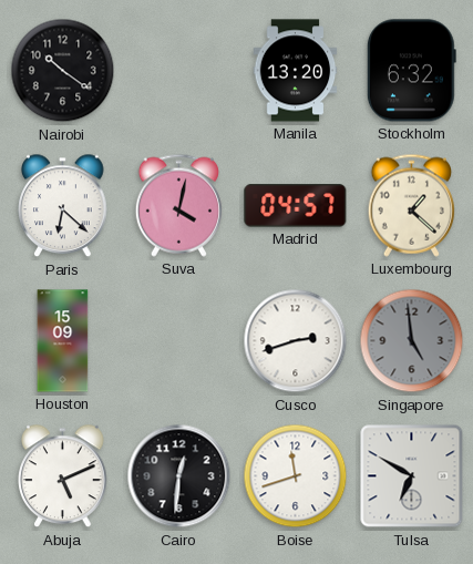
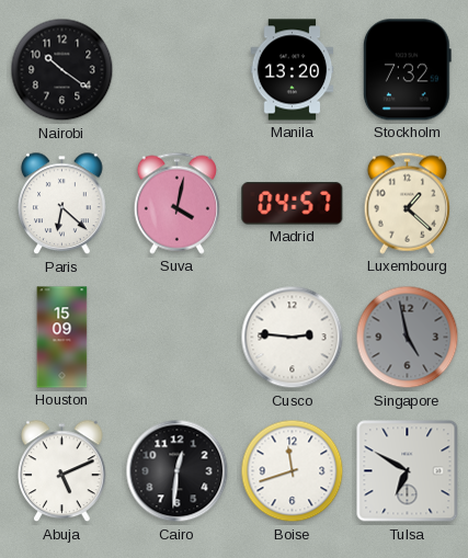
Stockholm: 6:32 -> 7:32
Cusco: 2:42 -> 2:46
Singapore: 4:59 -> 4:58
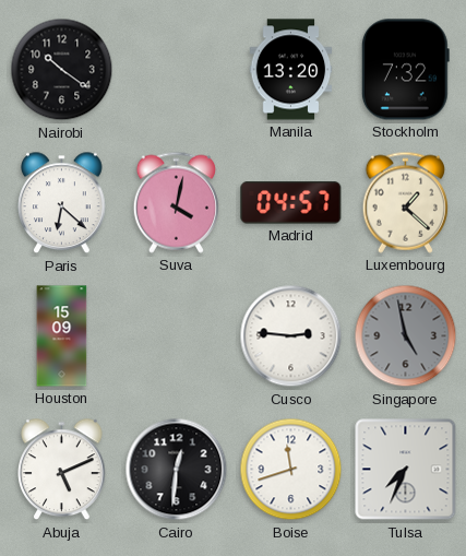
Tulsa: 6:50 -> 7:34
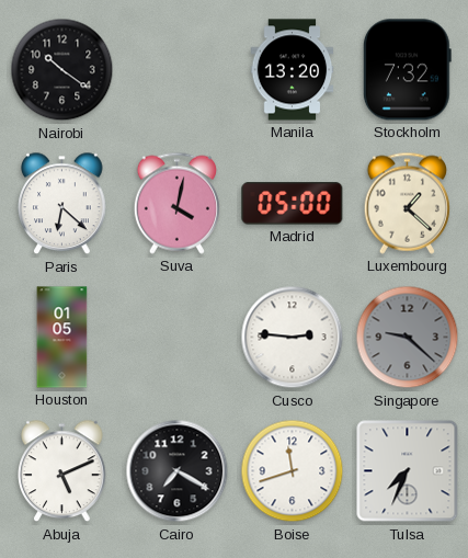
Madrid: 04:57 -> 05:00
Houston: 15:09 -> 01:05
Singapore: 4:58 -> 9:22
Cairo: 12:31 -> 7:20
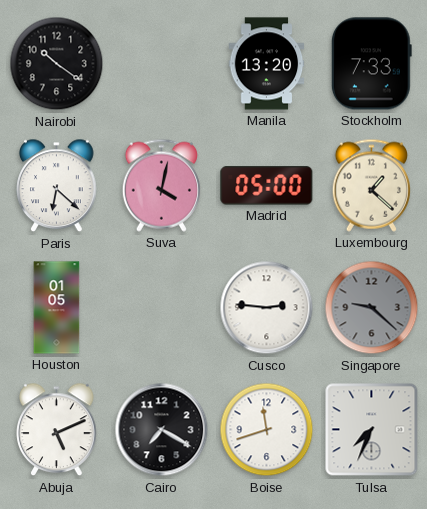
Stockholm: 7:32 -> 7:33
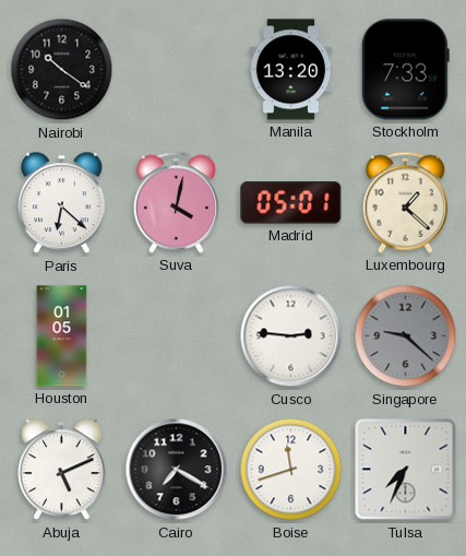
Madrid: 05:00 -> 05:01
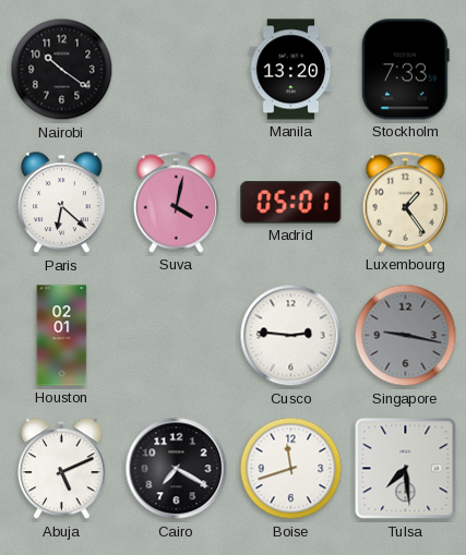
Luxembourg: 1:22 -> 1:24
Houston: 01:05 -> 02:01
Singapore: 9:22 -> 9:17
Tulsa: 7:34 -> 7:29
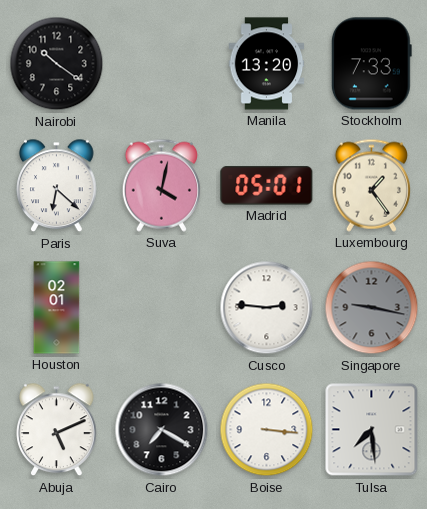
Boise: 11:42 -> 3:16
